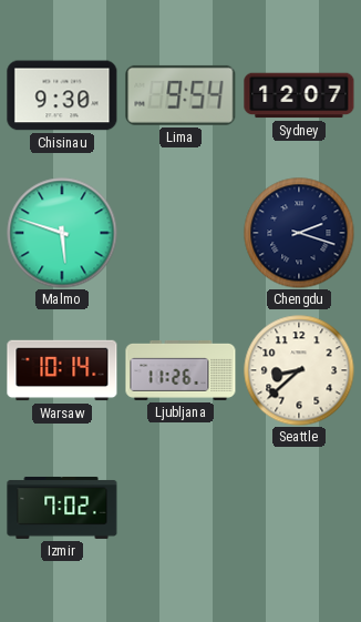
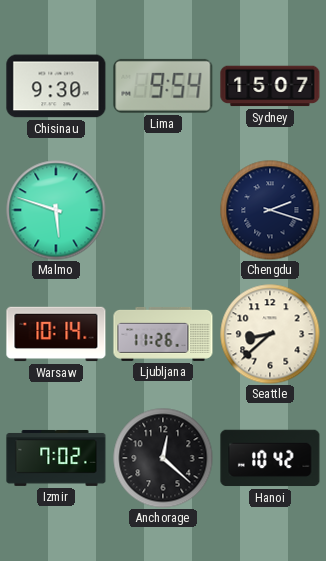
Sydney: 12:07 -> 15:07
Anchorage: none -> 12:22
Hanoi: none -> 10:42
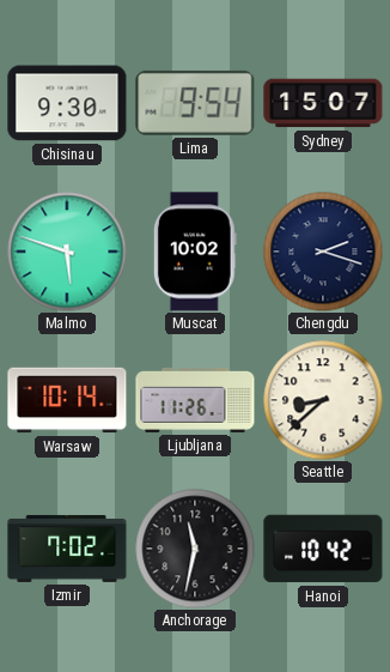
Muscat: none -> 10:02
Anchorage: 12:22 -> 11:32
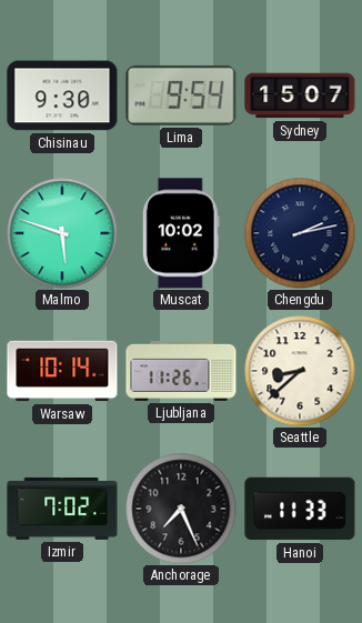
Chengdu: 2:18 -> 2:13
Anchorage: 11:32 -> 7:26
Hanoi: 10:42 -> 11:33
